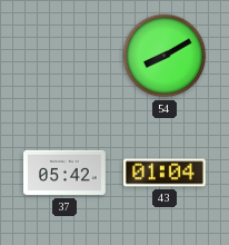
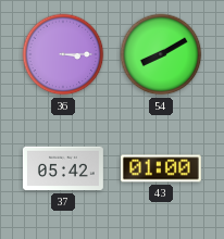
36: none -> 3:15
43: 01:04 -> 01:00
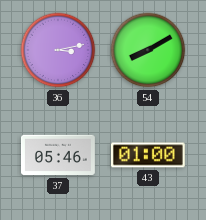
36: 3:15 -> 3:13
37: 05:42 -> 05:46
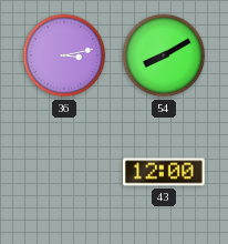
37: 05:46 -> none
43: 01:00 -> 12:00
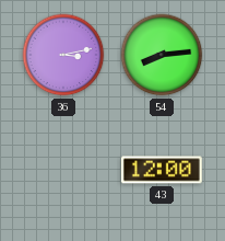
54: 8:10 -> 8:14
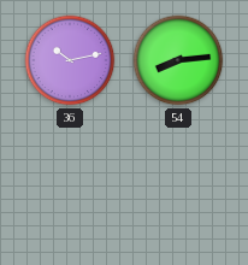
36: 3:13 -> 10:13
43: 12:00 -> none
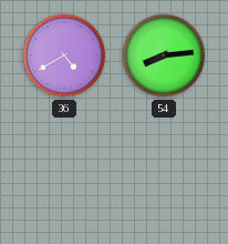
36: 10:13 -> 4:40
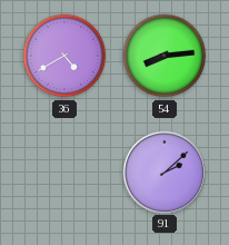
91: none -> 2:08
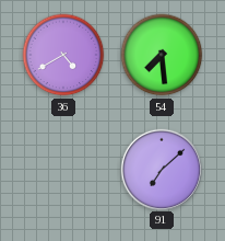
54: 8:14 -> 7:29
91: 2:08 -> 7:08
